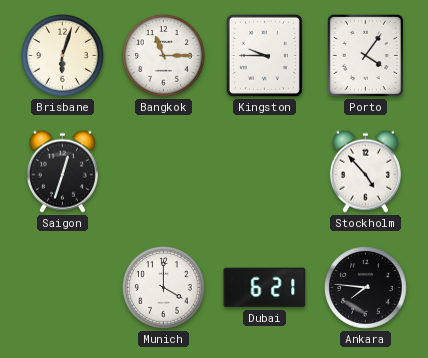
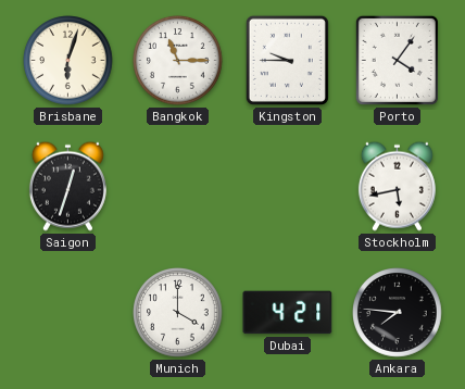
Stockholm: 4:53 -> 5:43
Dubai: 6:21 -> 4:21
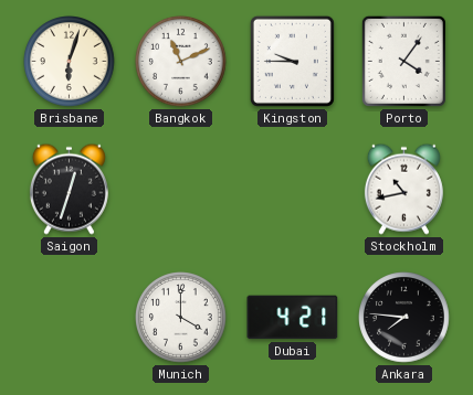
Bangkok: 11:15 -> 11:11
Stockholm: 5:43 -> 10:43
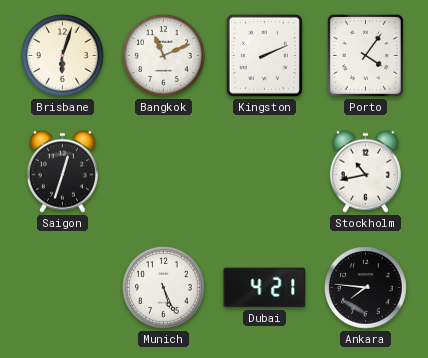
Kingston: 9:45 -> 2:11
Munich: 4:00 -> 5:26
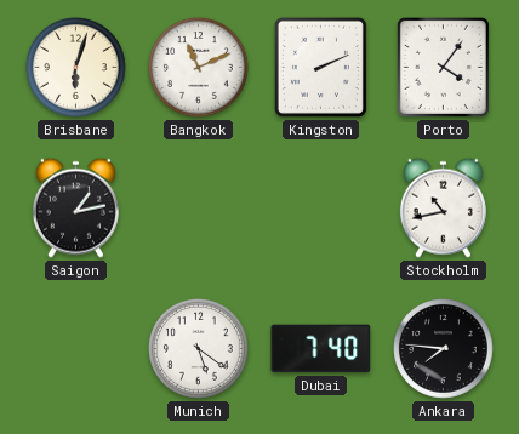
Saigon: 12:33 -> 1:13
Munich: 5:26 -> 5:21
Dubai: 4:21 -> 7:40
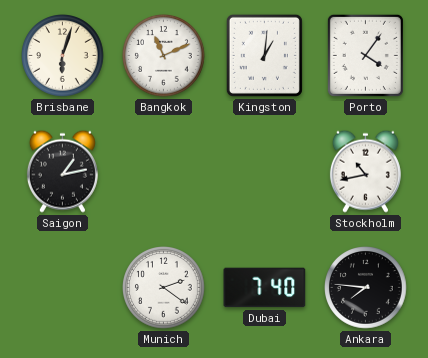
Kingston: 2:11 -> 1:01
Munich: 5:21 -> 2:21
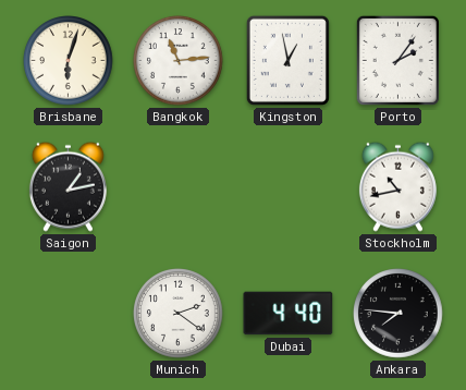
Bangkok: 11:11 -> 11:14
Kingston: 1:01 -> 12:58
Porto: 4:06 -> 2:06
Dubai: 7:40 -> 4:40
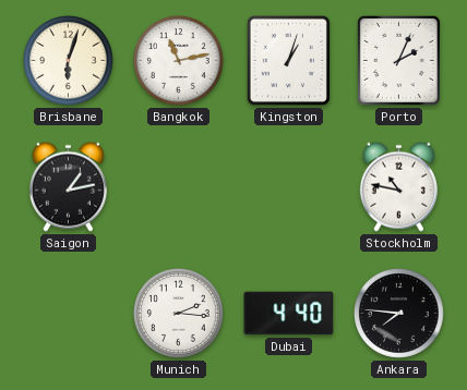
Bangkok: 11:14 -> 11:13
Kingston: 12:58 -> 1:03
Porto: 2:06 -> 2:04
Stockholm: 10:43 -> 10:47
Munich: 2:21 -> 2:16
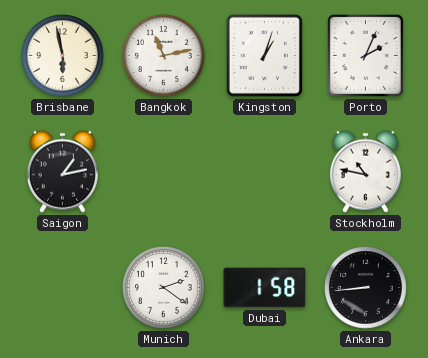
Brisbane: 6:03 -> 5:58
Munich: 2:16 -> 2:21
Dubai: 4:40 -> 1:58
Ankara: 7:46 -> 8:44
